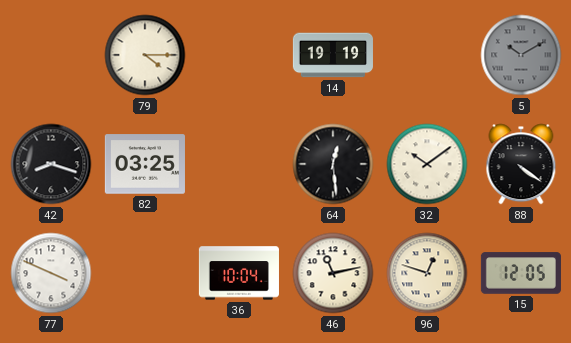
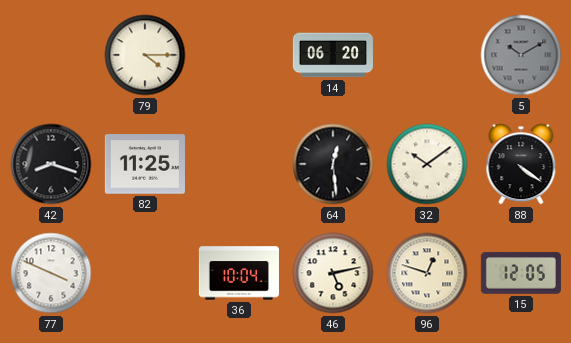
14: 19:19 -> 06:20
82: 03:25 -> 11:25
46: 11:13 -> 5:13
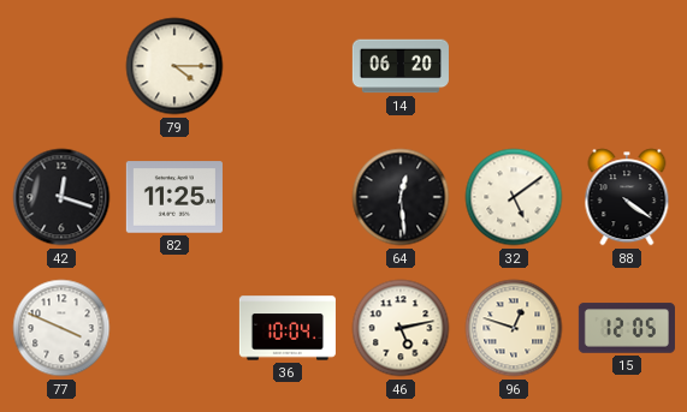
5: 10:10 -> none
42: 8:18 -> 12:18
32: 10:09 -> 5:09
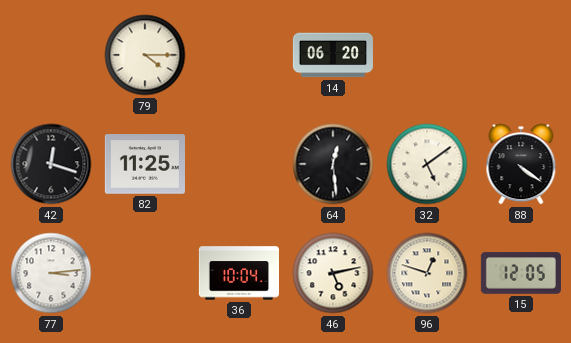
77: 3:49 -> 3:14
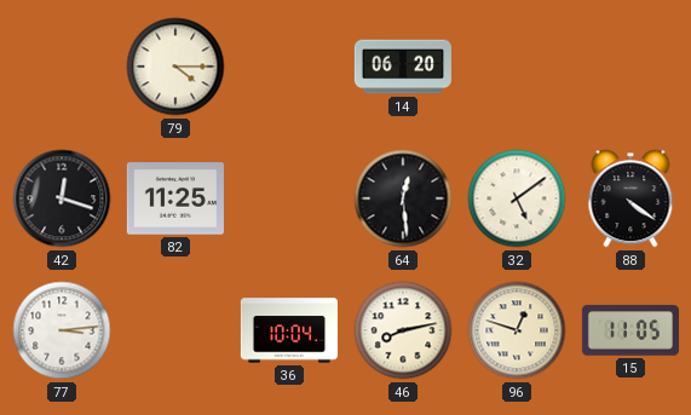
46: 5:13 -> 8:13
15: 12:05 -> 11:05
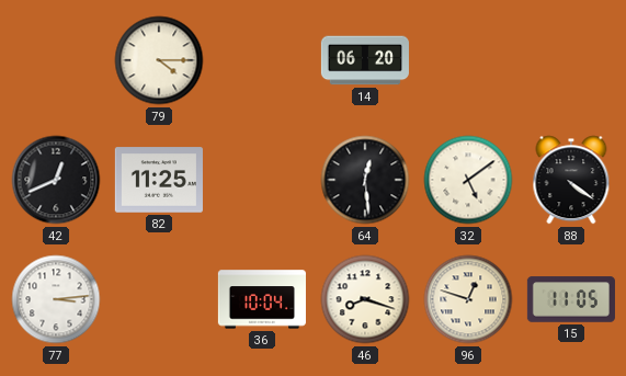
42: 12:18 -> 12:41
46: 8:13 -> 8:18
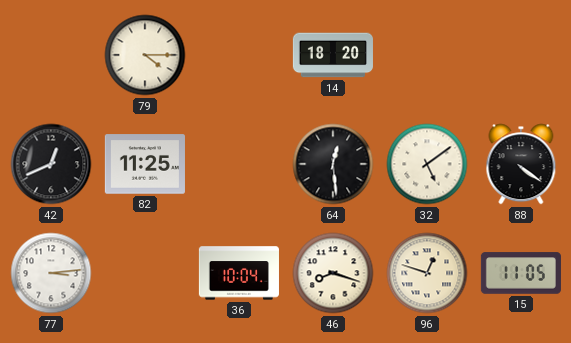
14: 06:20 -> 18:20
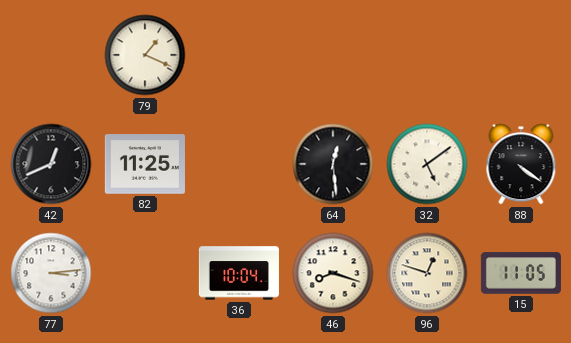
79: 4:15 -> 1:19
14: 18:20 -> none
